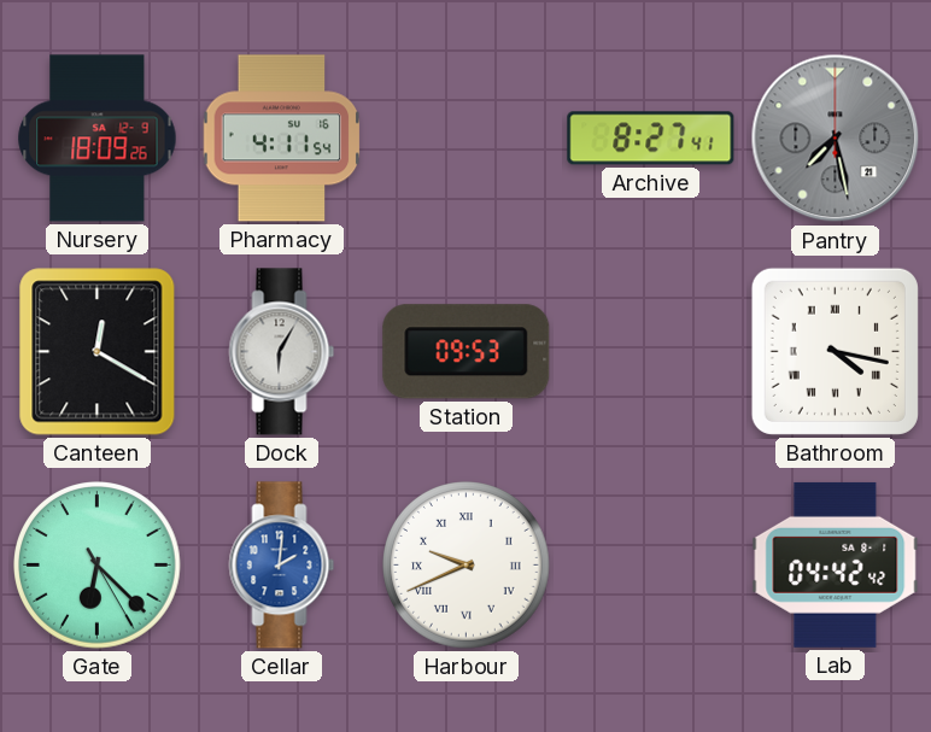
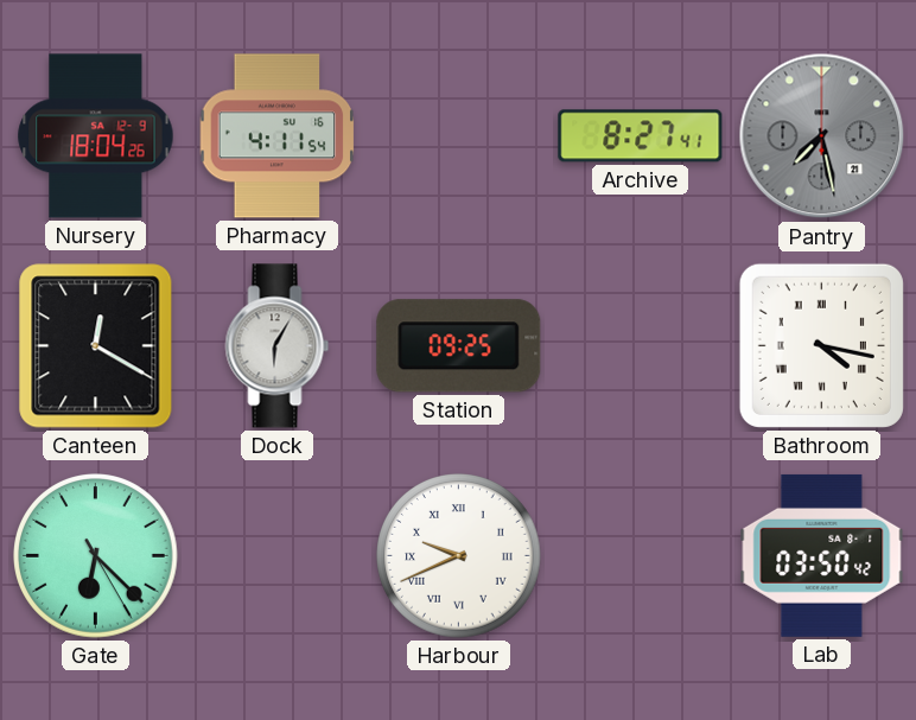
Nursery: 18:09 -> 18:04
Station: 09:53 -> 09:25
Cellar: 2:01 -> none
Lab: 04:42 -> 03:50
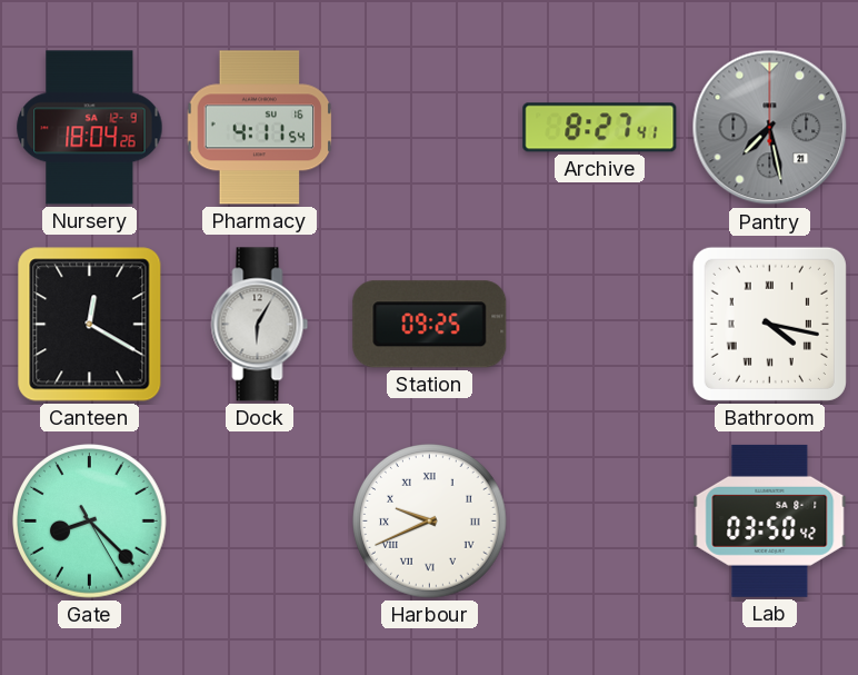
Gate: 6:22 -> 8:22
